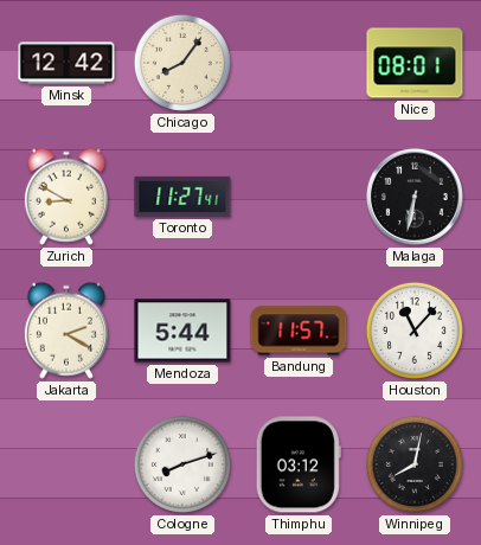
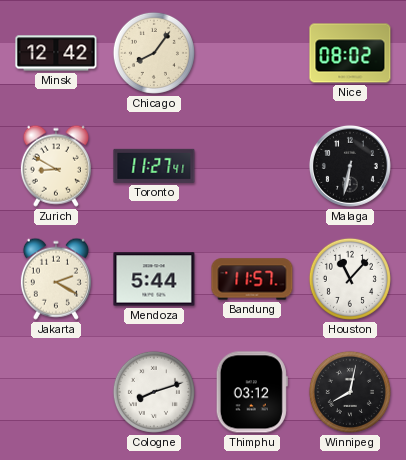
Nice: 08:01 -> 08:02
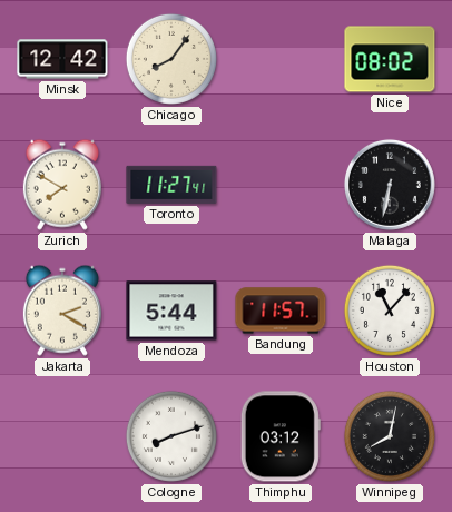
Zurich: 8:50 -> 7:50
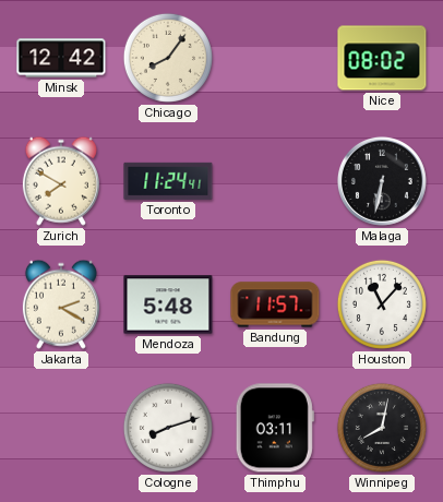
Toronto: 11:27 -> 11:24
Mendoza: 5:44 -> 5:48
Thimphu: 03:12 -> 03:11
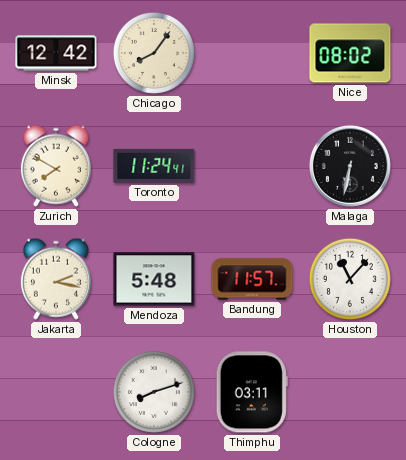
Jakarta: 2:20 -> 2:17
Winnipeg: 8:02 -> none
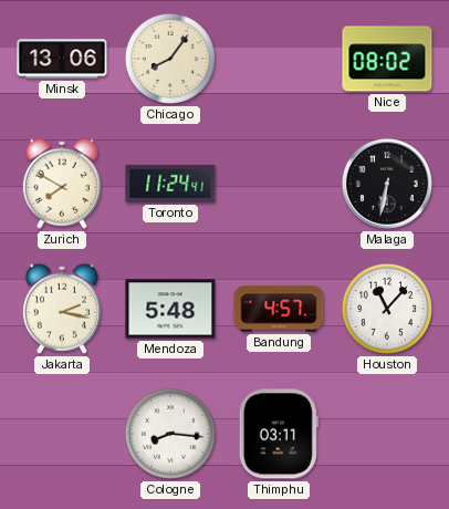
Minsk: 12:42 -> 13:06
Bandung: 11:57 -> 4:57
Cologne: 8:12 -> 8:16
